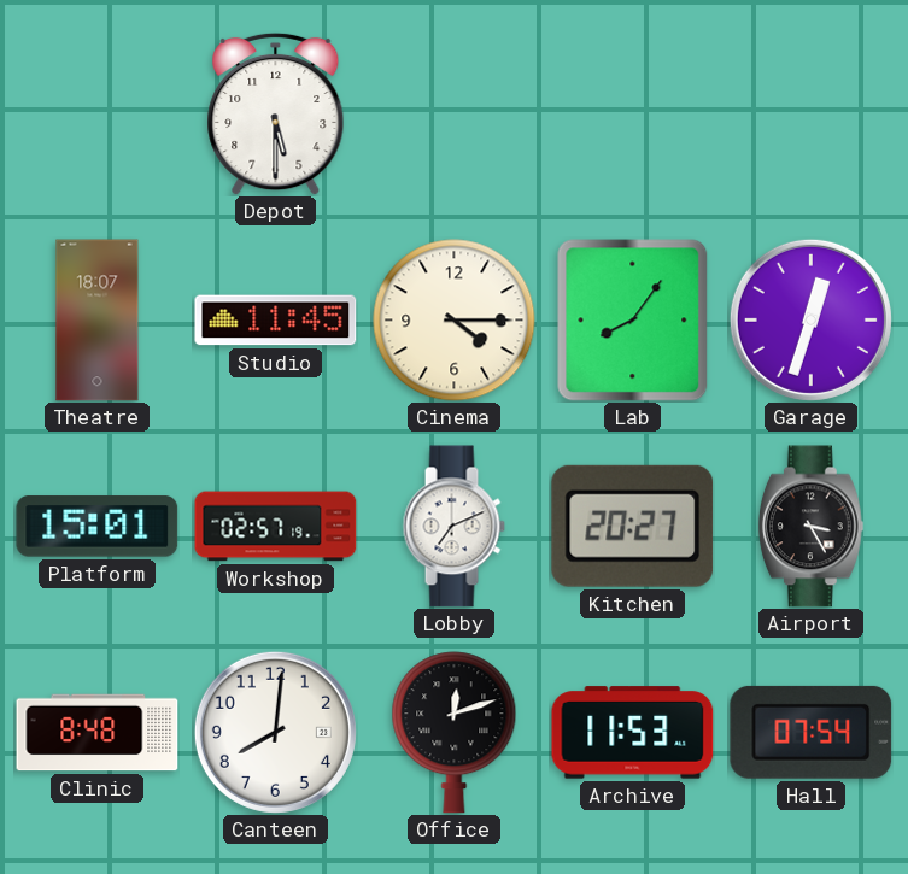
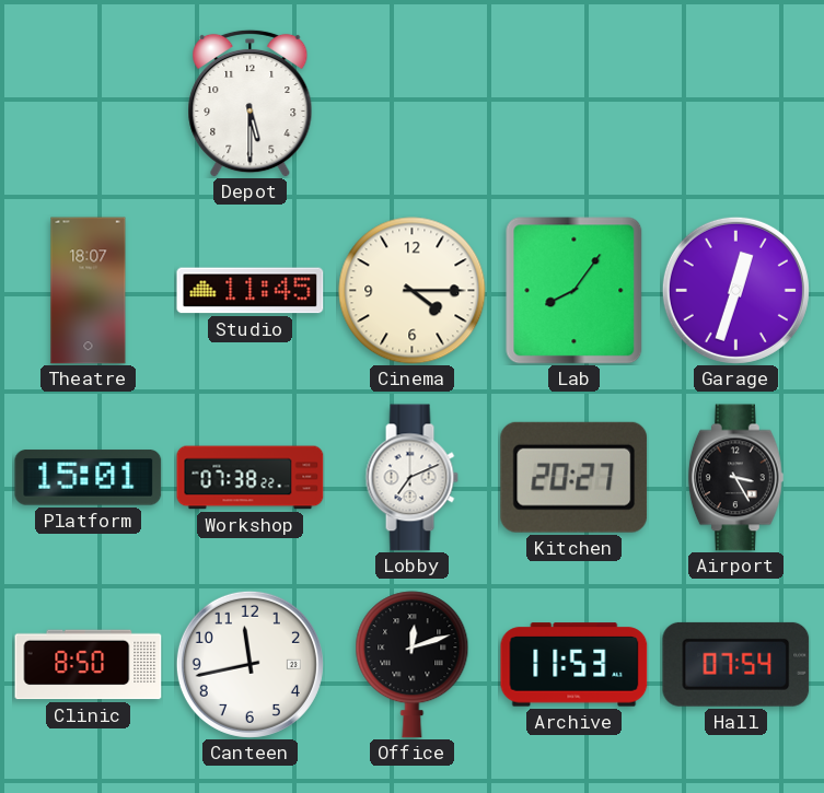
Workshop: 02:57 -> 07:38
Clinic: 8:48 -> 8:50
Canteen: 8:01 -> 11:43
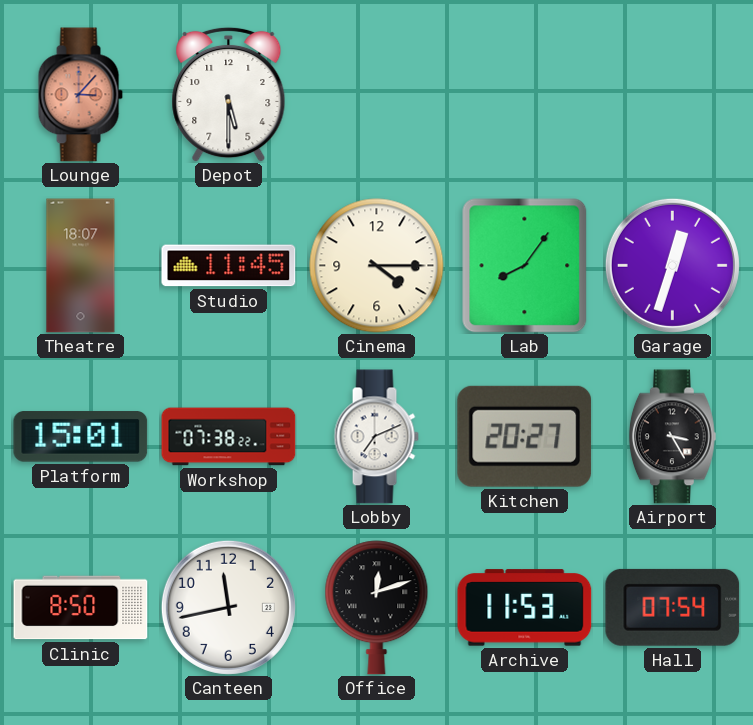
Lounge: none -> 3:07
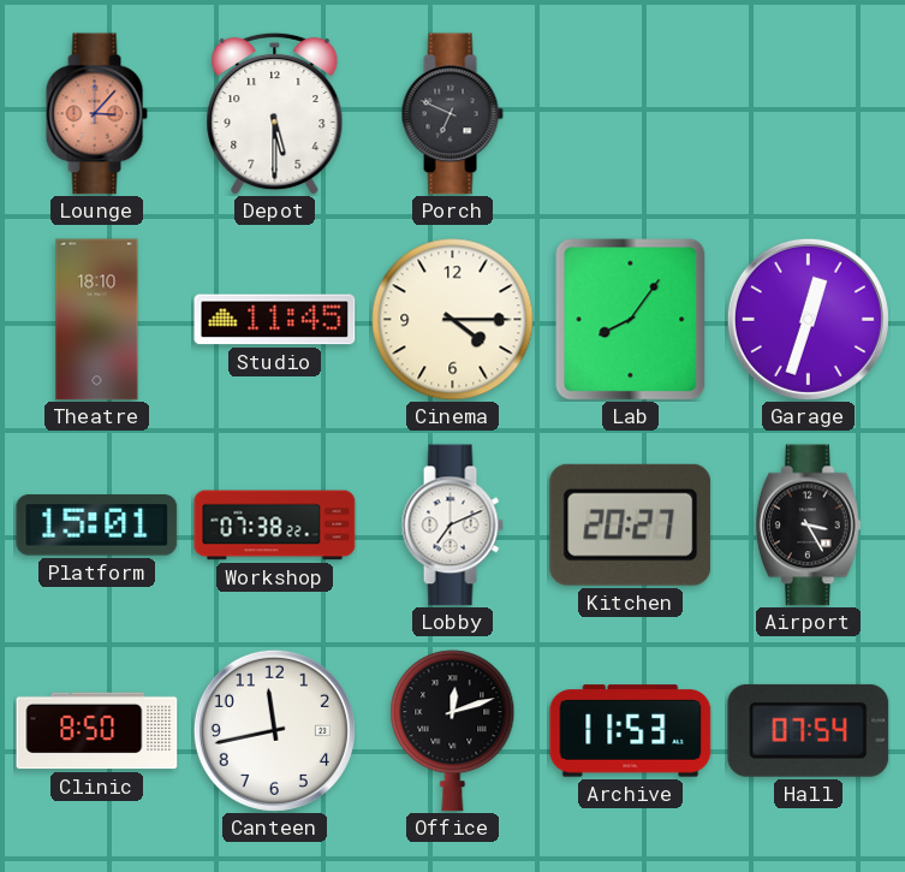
Porch: none -> 6:49
Theatre: 18:07 -> 18:10
